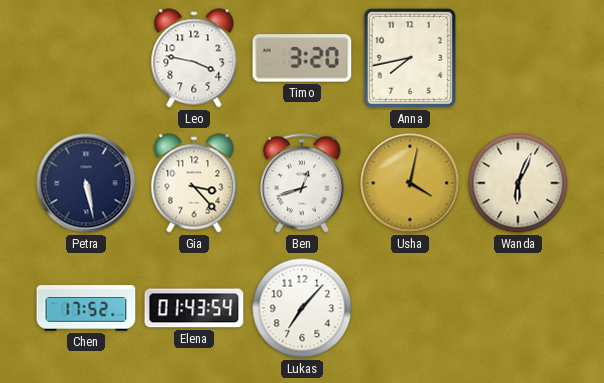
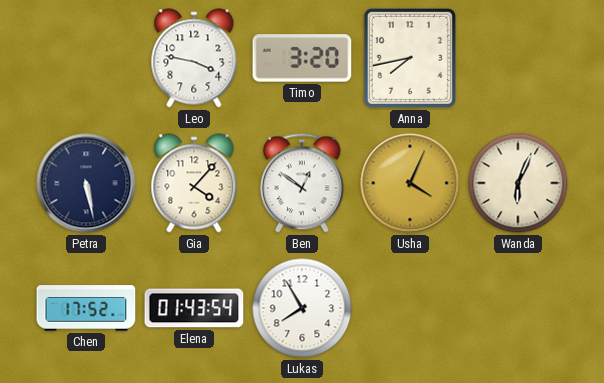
Gia: 3:23 -> 4:07
Ben: 12:42 -> 12:51
Usha: 4:02 -> 4:04
Lukas: 7:07 -> 7:55
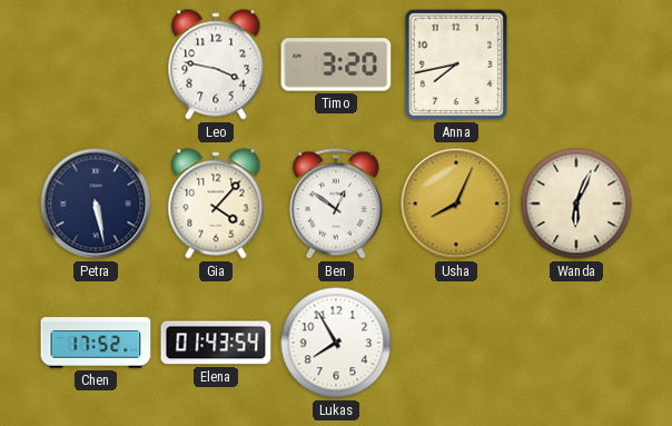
Usha: 4:04 -> 8:04
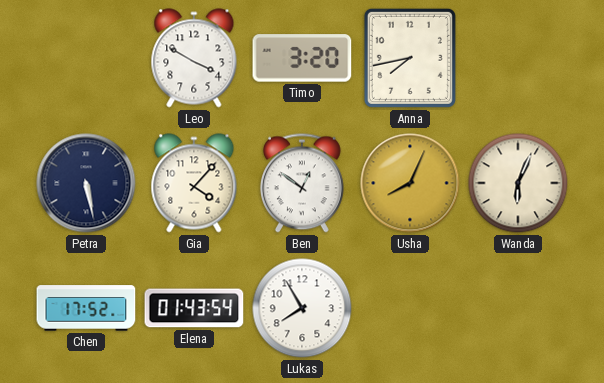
Leo: 3:47 -> 3:50
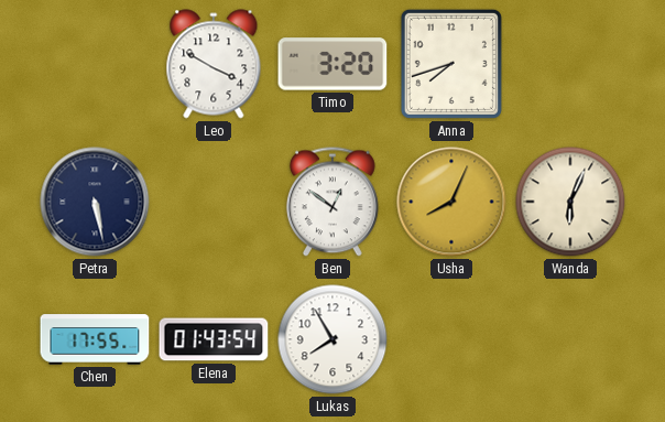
Anna: 7:43 -> 7:42
Gia: 4:07 -> none
Chen: 17:52 -> 17:55
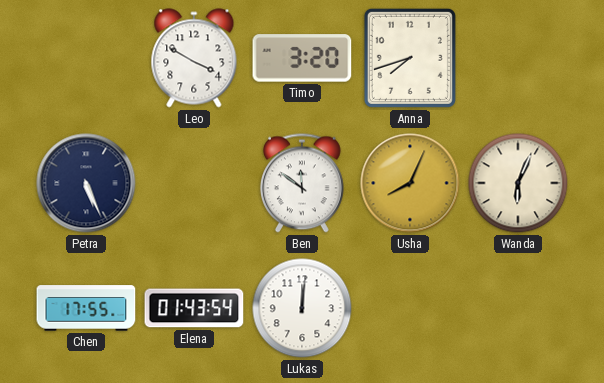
Petra: 5:28 -> 5:26
Ben: 12:51 -> 11:51
Lukas: 7:55 -> 12:01
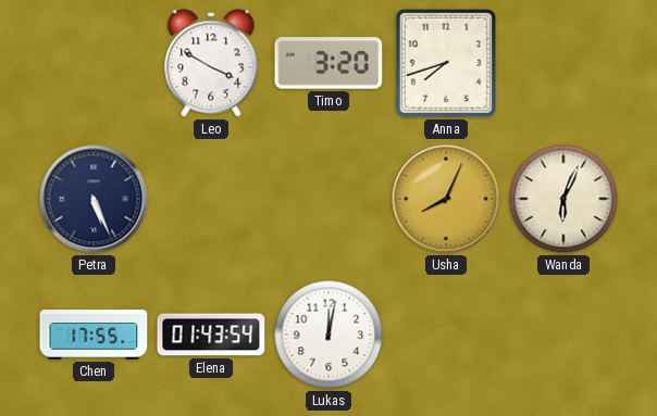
Ben: 11:51 -> none
Lukas: 12:01 -> 12:02
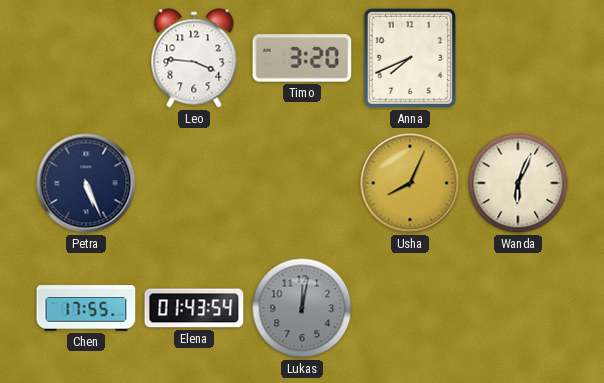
Leo: 3:50 -> 3:46
Anna: 7:42 -> 7:41
Lukas dial: white -> grey
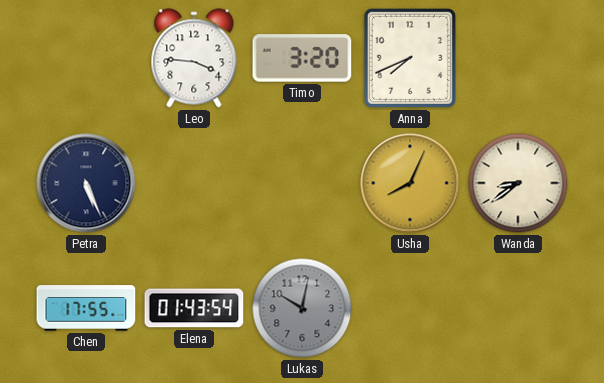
Wanda: 6:04 -> 8:39
Lukas: 12:02 -> 10:02
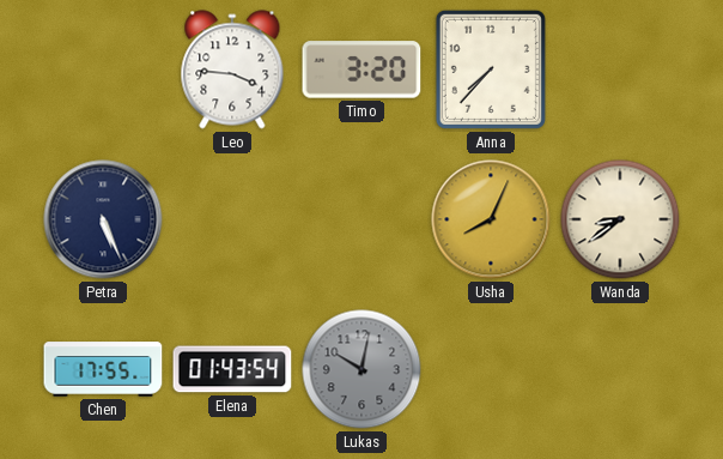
Anna: 7:41 -> 7:37
